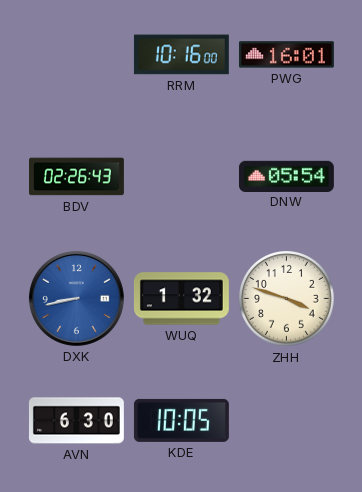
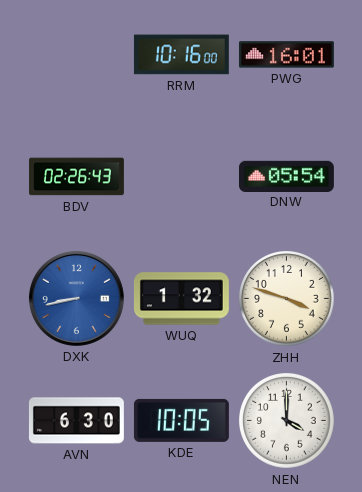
NEN: none -> 4:00
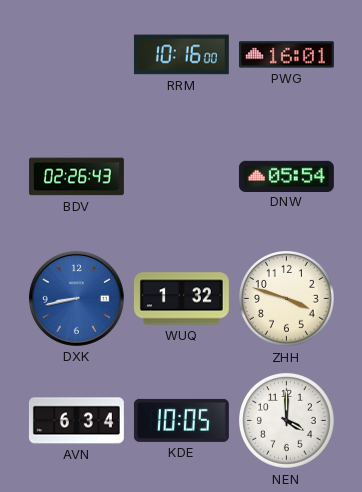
AVN: 6:30 -> 6:34
